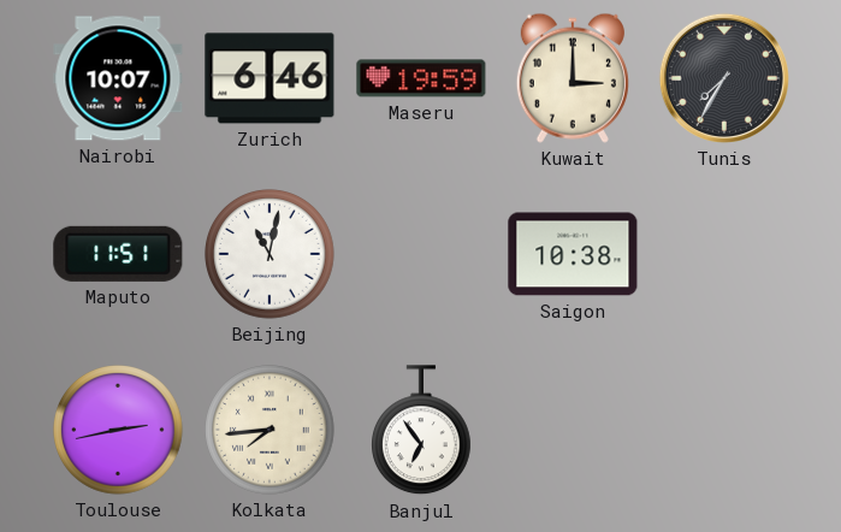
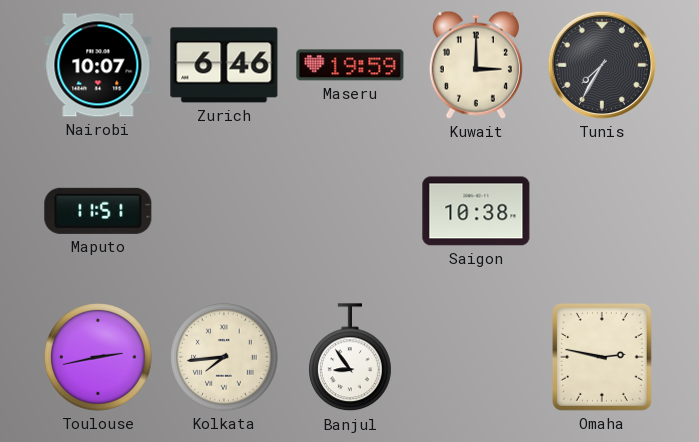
Beijing: 11:02 -> none
Banjul: 6:54 -> 8:54
Omaha: none -> 2:47
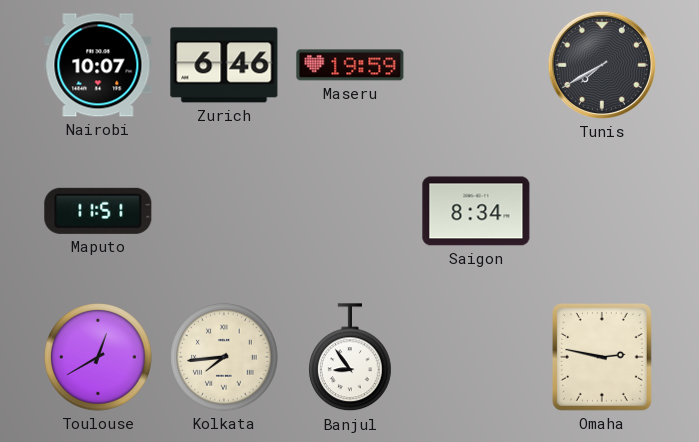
Kuwait: 3:00 -> none
Tunis: 7:35 -> 7:40
Saigon: 10:38 -> 8:34
Toulouse: 2:43 -> 12:40
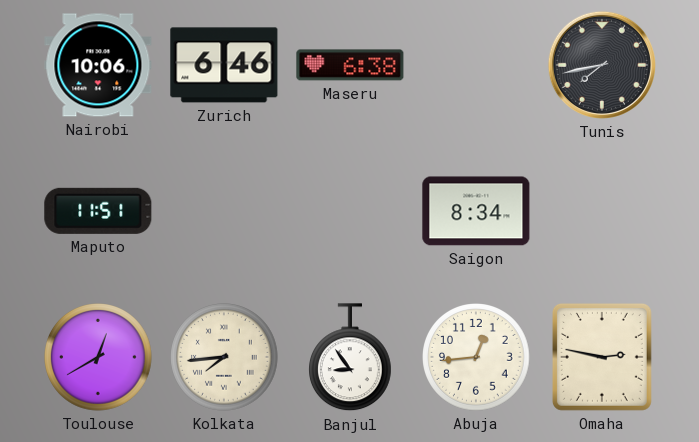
Nairobi: 10:07 -> 10:06
Maseru: 19:59 -> 6:38
Tunis: 7:40 -> 7:43
Abuja: none -> 12:44
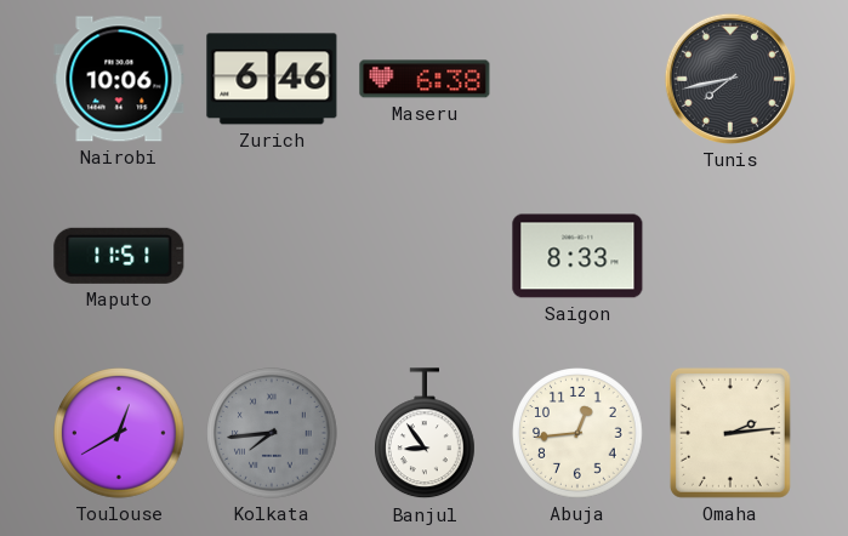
Saigon: 8:34 -> 8:33
Kolkata dial: cream -> grey
Omaha: 2:47 -> 2:14
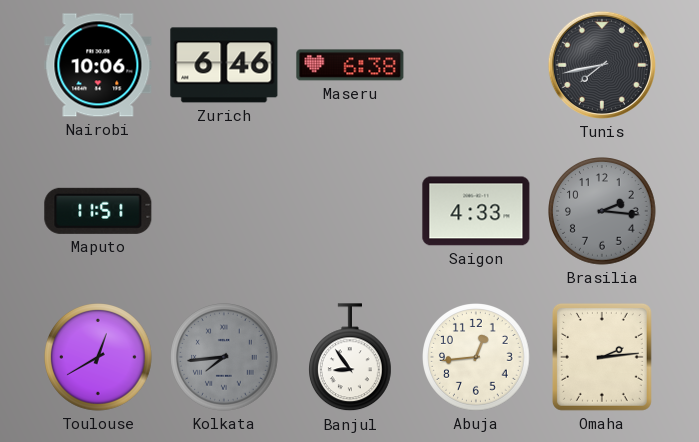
Saigon: 8:33 -> 4:33
Brasilia: none -> 2:16
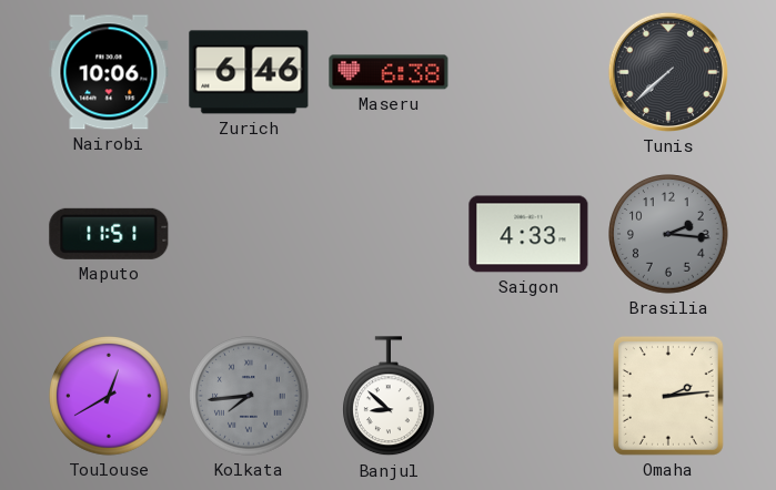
Tunis: 7:43 -> 7:38
Banjul: 8:54 -> 8:52
Abuja: 12:44 -> none
